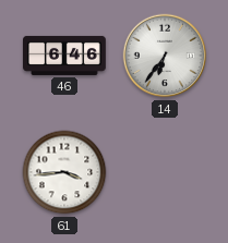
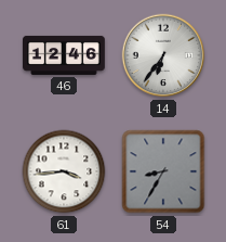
46: 6:46 -> 12:46
54: none -> 8:35
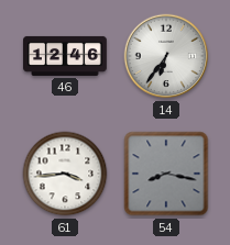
54: 8:35 -> 8:17
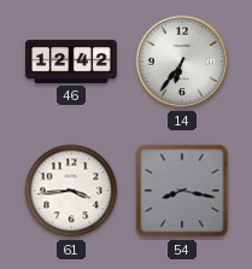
46: 12:46 -> 12:42
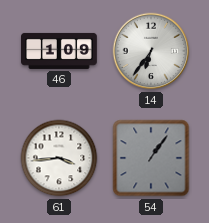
46: 12:42 -> 1:09
54: 8:17 -> 1:06
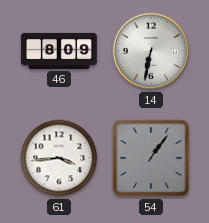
46: 1:09 -> 8:09
14: 6:36 -> 6:32
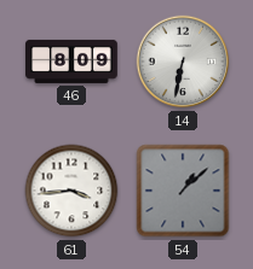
54: 1:06 -> 1:08
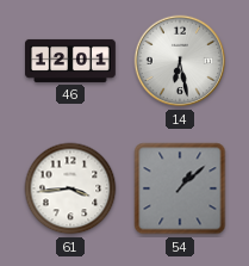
46: 8:09 -> 12:01
14: 6:32 -> 6:28
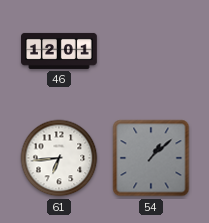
14: 6:28 -> none
61: 3:44 -> 6:44
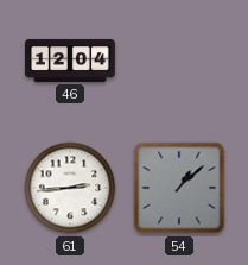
46: 12:01 -> 12:04
61: 6:44 -> 2:44
